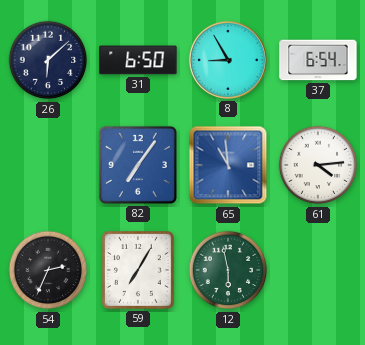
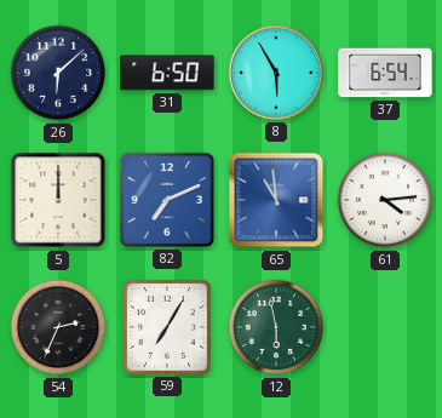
8: 8:55 -> 5:55
5: none -> 12:00
82: 7:06 -> 7:11
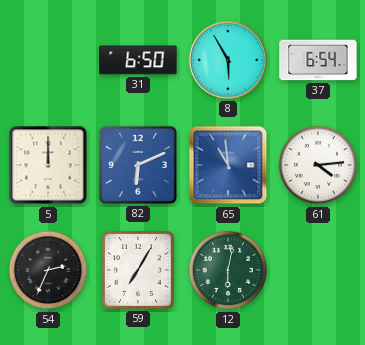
26: 6:08 -> none
82: 7:11 -> 6:11
12: 5:58 -> 6:02
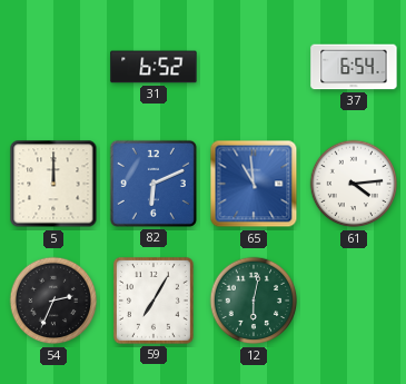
31: 6:50 -> 6:52
8: 5:55 -> none
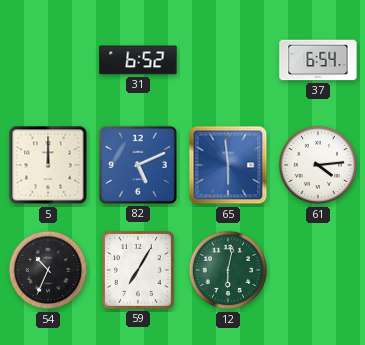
82: 6:11 -> 5:11
65: 10:59 -> 5:59
54: 2:34 -> 10:34
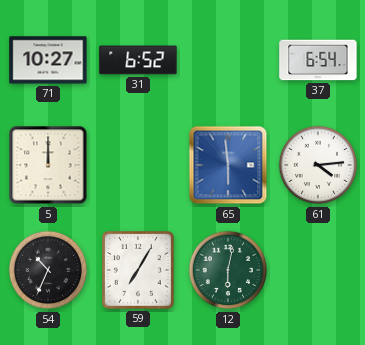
71: none -> 10:27
82: 5:11 -> none
